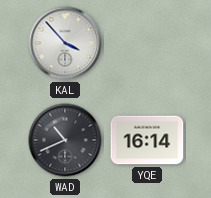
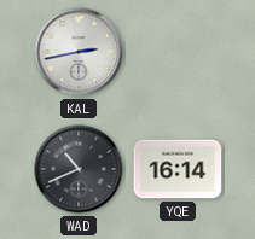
KAL: 3:53 -> 2:43
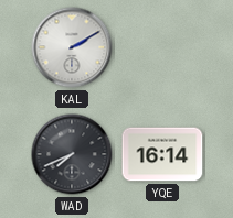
KAL: 2:43 -> 2:10
WAD: 10:41 -> 7:41
